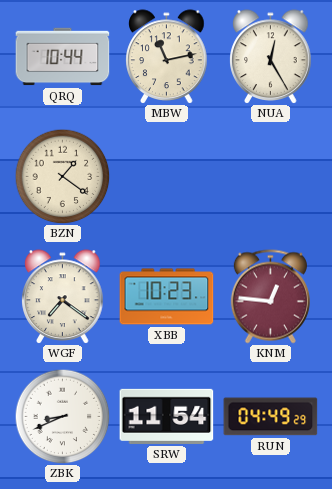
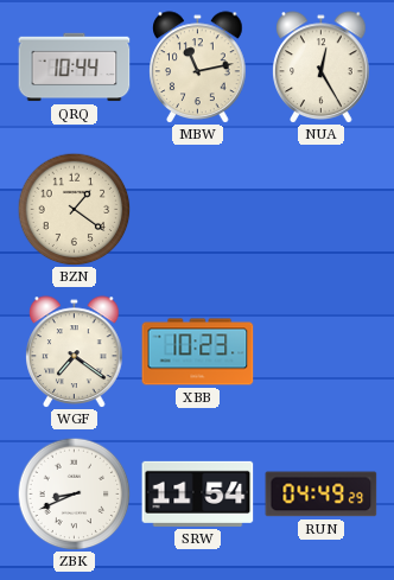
KNM: 12:46 -> none
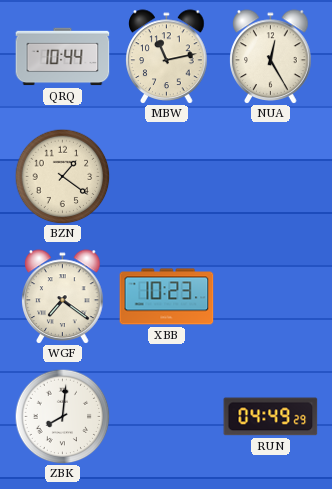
ZBK: 8:41 -> 8:01
SRW: 11:54 -> none
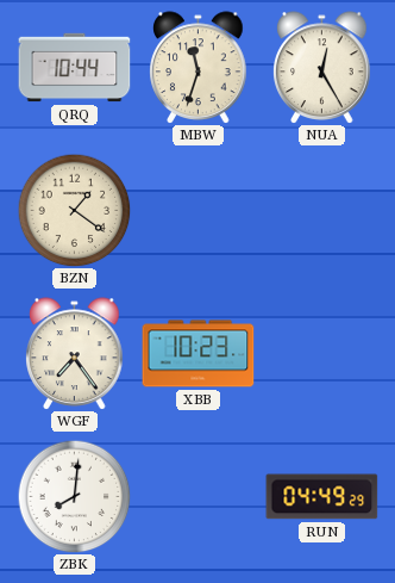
MBW: 11:13 -> 11:33
WGF: 7:21 -> 7:24
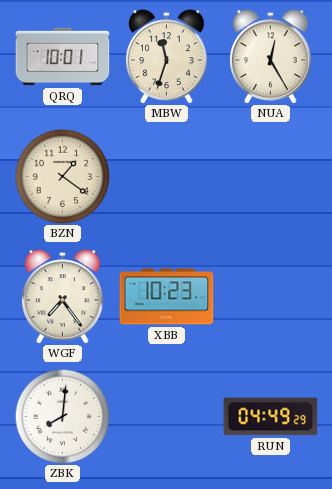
QRQ: 10:44 -> 10:01
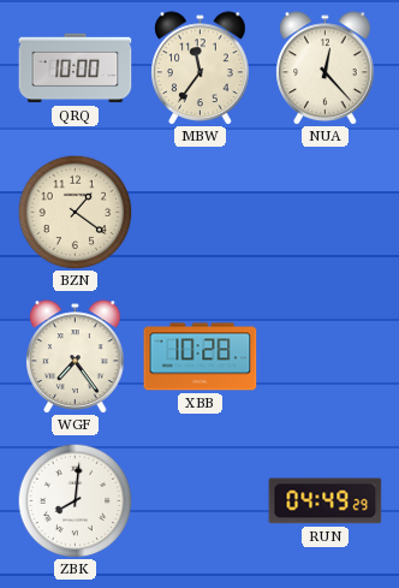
QRQ: 10:01 -> 10:00
MBW: 11:33 -> 11:36
NUA: 12:25 -> 12:23
XBB: 10:23 -> 10:28
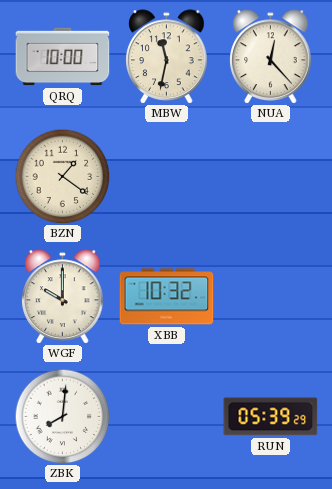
MBW: 11:36 -> 11:32
WGF: 7:24 -> 10:00
XBB: 10:28 -> 10:32
RUN: 04:49 -> 05:39
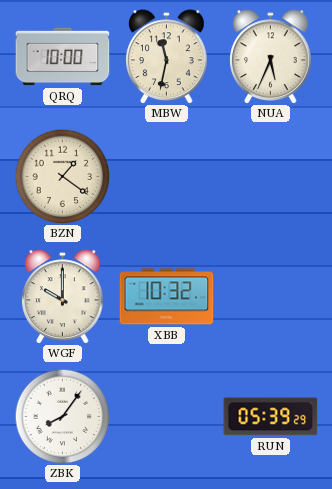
NUA: 12:23 -> 5:34
ZBK: 8:01 -> 8:06
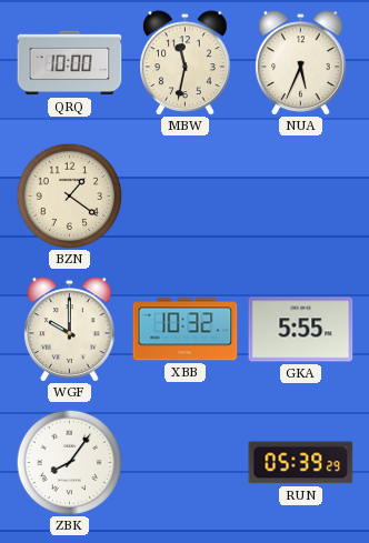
GKA: none -> 5:55
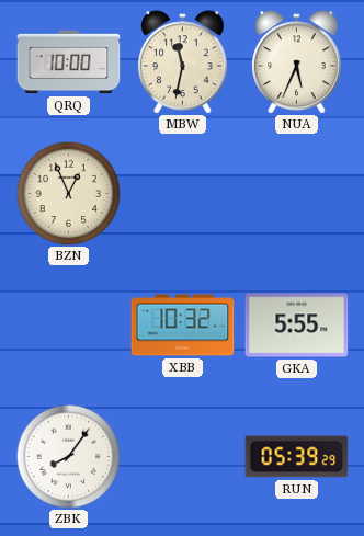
BZN: 1:21 -> 12:56
WGF: 10:00 -> none
